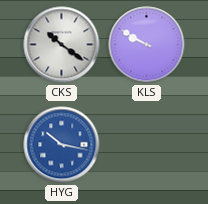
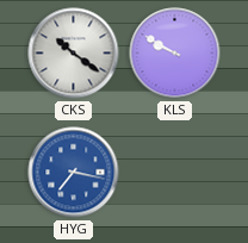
HYG: 10:17 -> 7:17
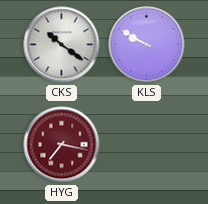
HYG dial: blue -> burgundy
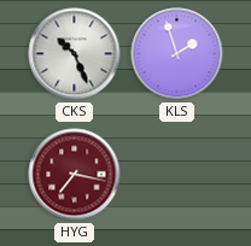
CKS: 10:21 -> 10:26
KLS: 9:50 -> 1:57
